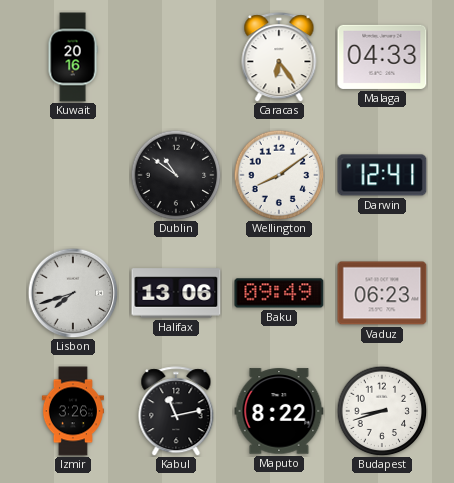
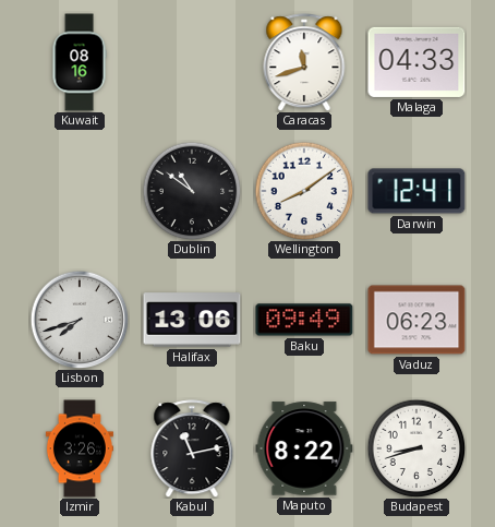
Kuwait: 20:16 -> 08:16
Caracas: 6:24 -> 11:42
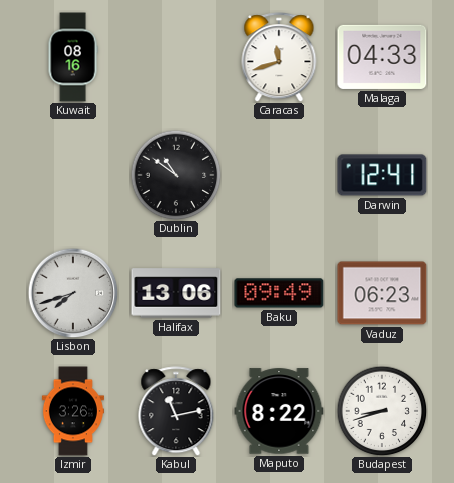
Wellington: 8:09 -> none
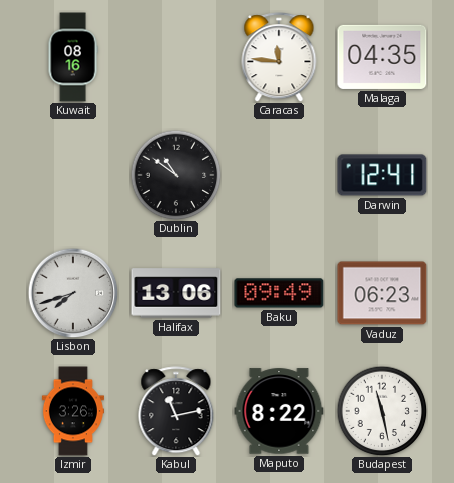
Caracas: 11:42 -> 11:46
Malaga: 04:33 -> 04:35
Budapest: 8:42 -> 11:28
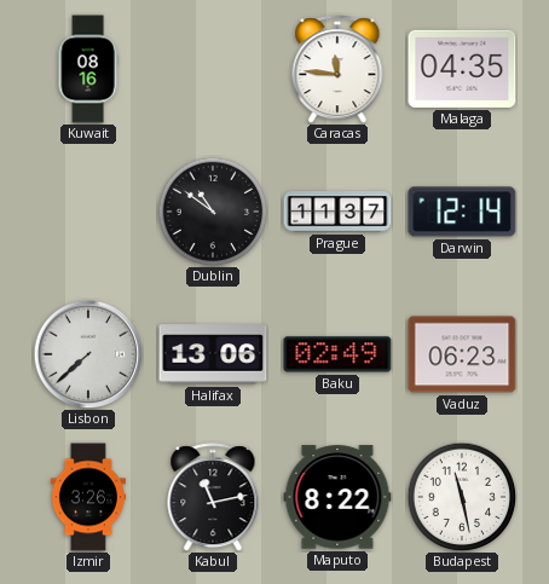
Prague: none -> 11:37
Darwin: 12:41 -> 12:14
Lisbon: 7:42 -> 7:38
Baku: 09:49 -> 02:49
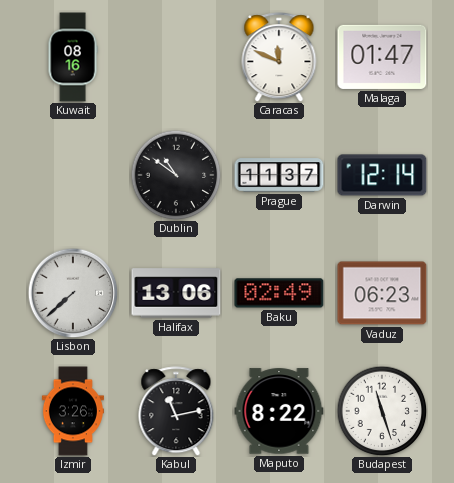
Caracas: 11:46 -> 11:49
Malaga: 04:35 -> 01:47
Budapest: 11:28 -> 11:27
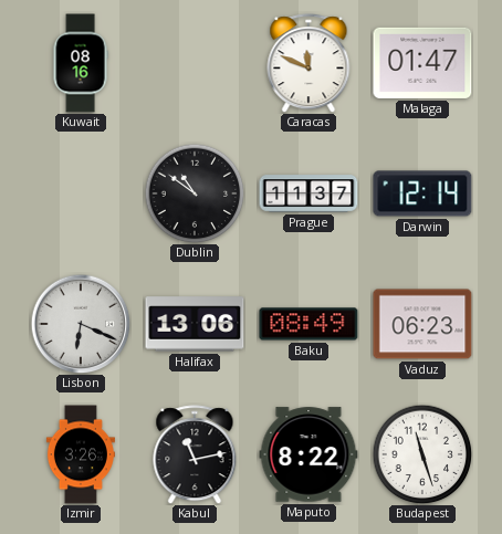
Lisbon: 7:38 -> 6:19
Baku: 02:49 -> 08:49
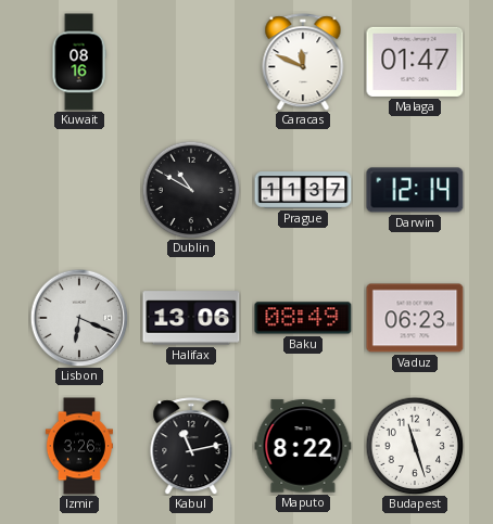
Dublin: 10:51 -> 10:50
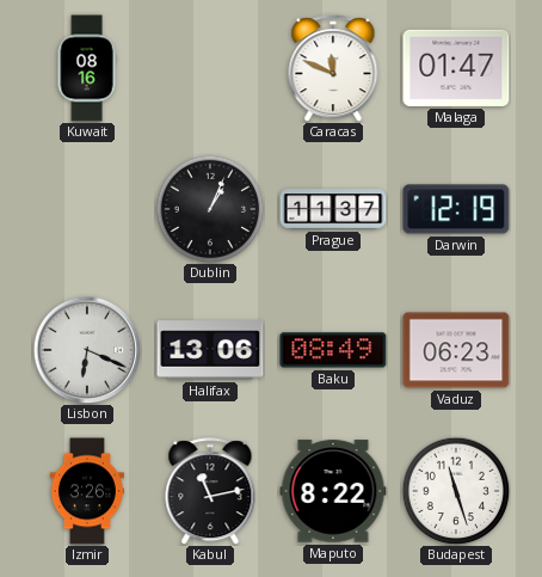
Dublin: 10:50 -> 1:04
Darwin: 12:14 -> 12:19
